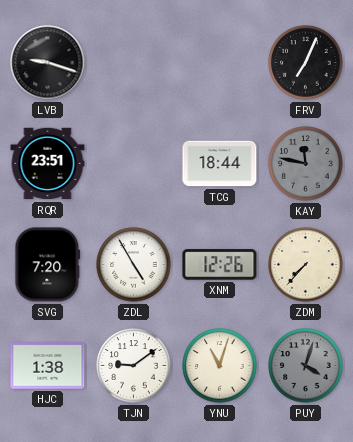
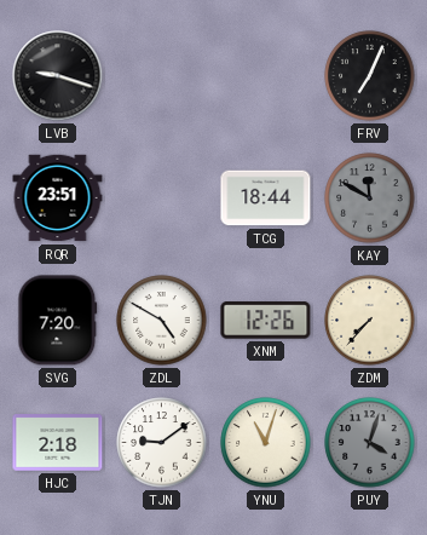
KAY: 11:47 -> 11:50
ZDL: 4:55 -> 4:50
HJC: 1:38 -> 2:18
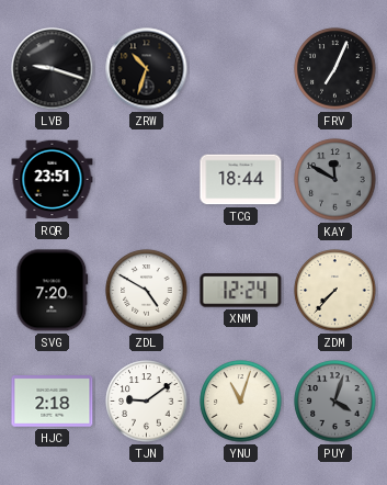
ZRW: none -> 10:33
XNM: 12:26 -> 12:24
